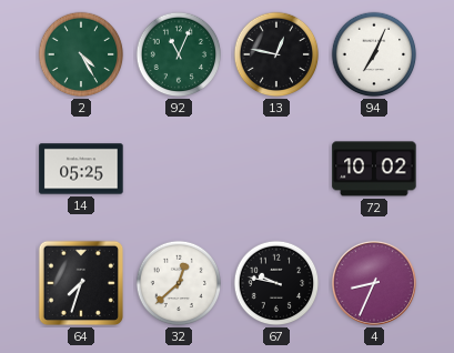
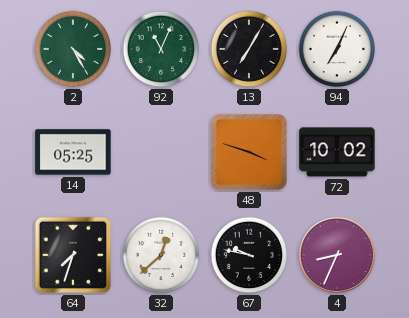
13: 12:47 -> 7:05
48: none -> 3:48
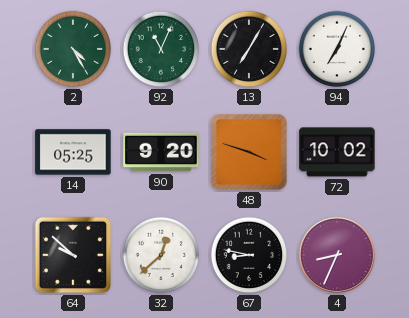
90: none -> 9:20
64: 7:33 -> 9:52
67: 9:47 -> 8:47
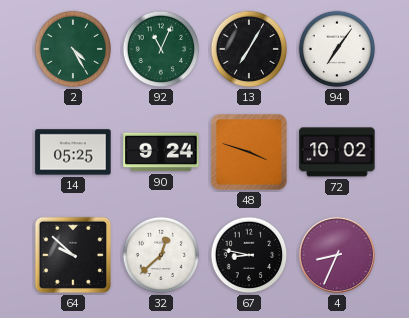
94: 7:04 -> 7:06
90: 9:20 -> 9:24
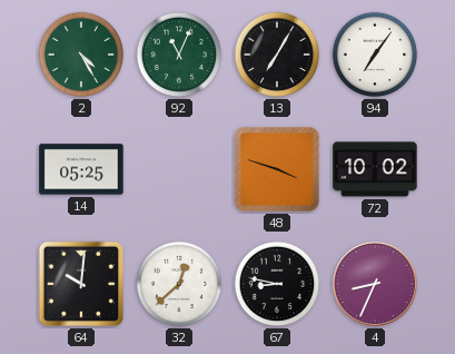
90: 9:24 -> none
64: 9:52 -> 10:01
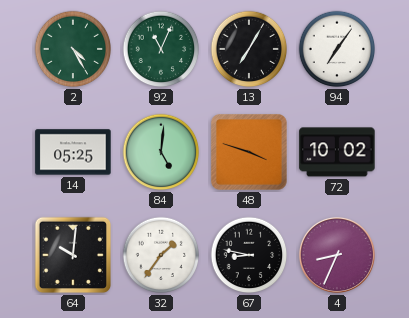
84: none -> 5:01
32: 12:38 -> 1:36
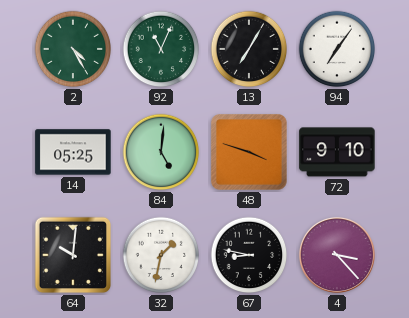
72: 10:02 -> 9:10
32: 1:36 -> 1:32
4: 8:34 -> 3:23
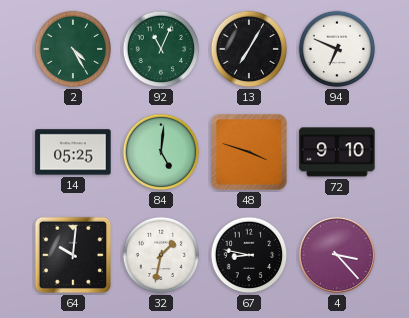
94: 7:06 -> 6:49
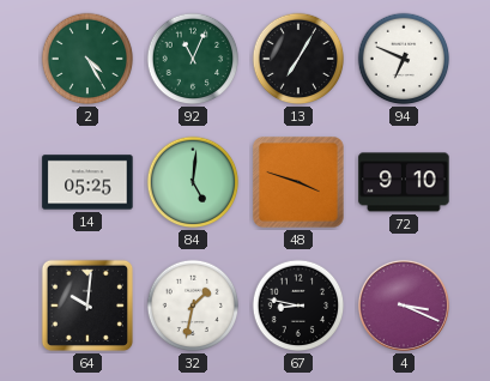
4: 3:23 -> 3:19
